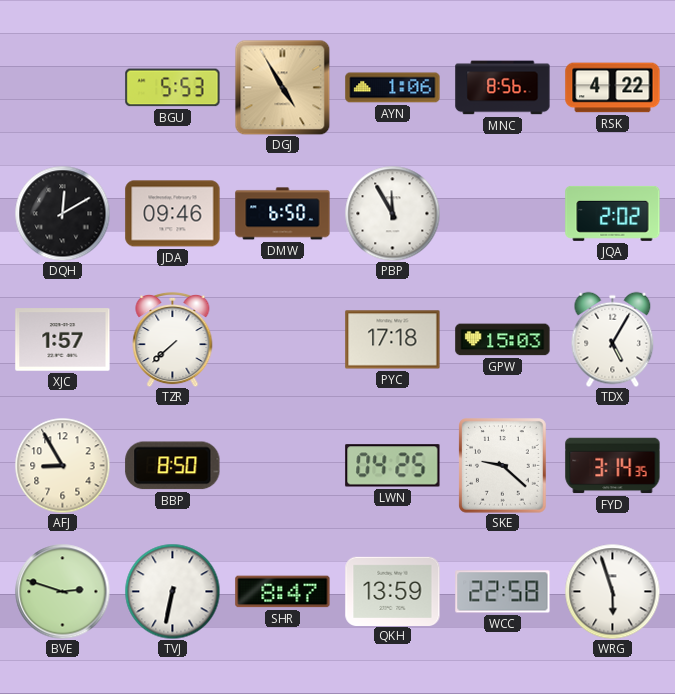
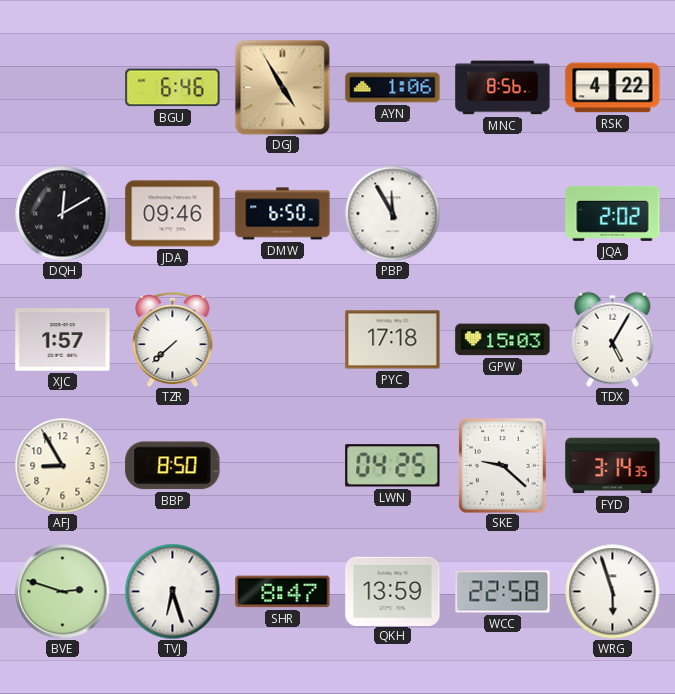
BGU: 5:53 -> 6:46
TVJ: 6:32 -> 6:27
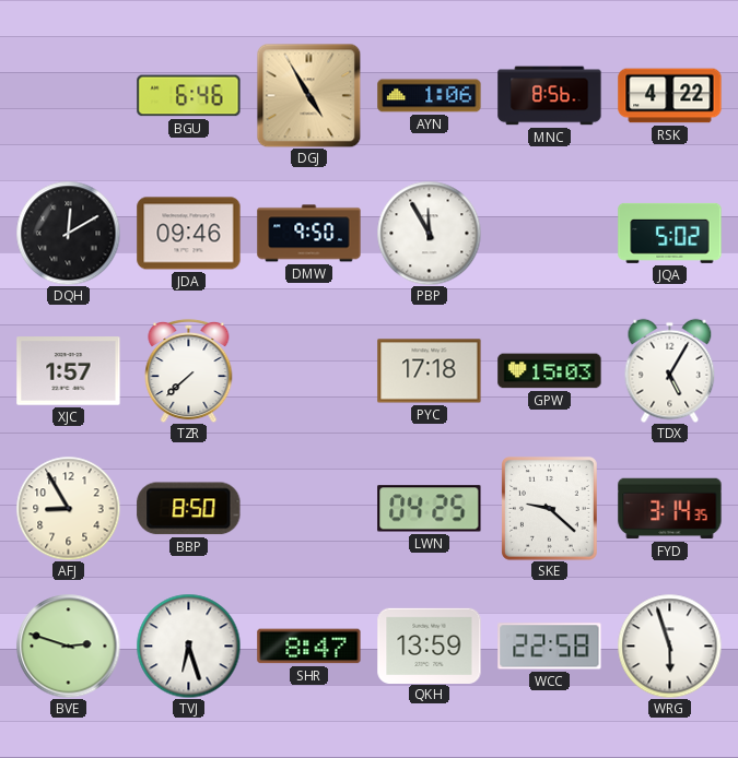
DMW: 6:50 -> 9:50
JQA: 2:02 -> 5:02
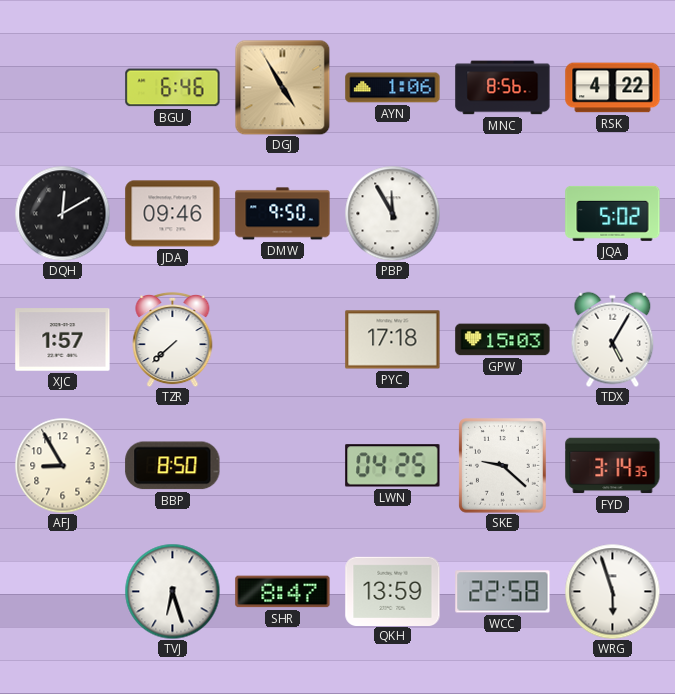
BVE: 2:48 -> none
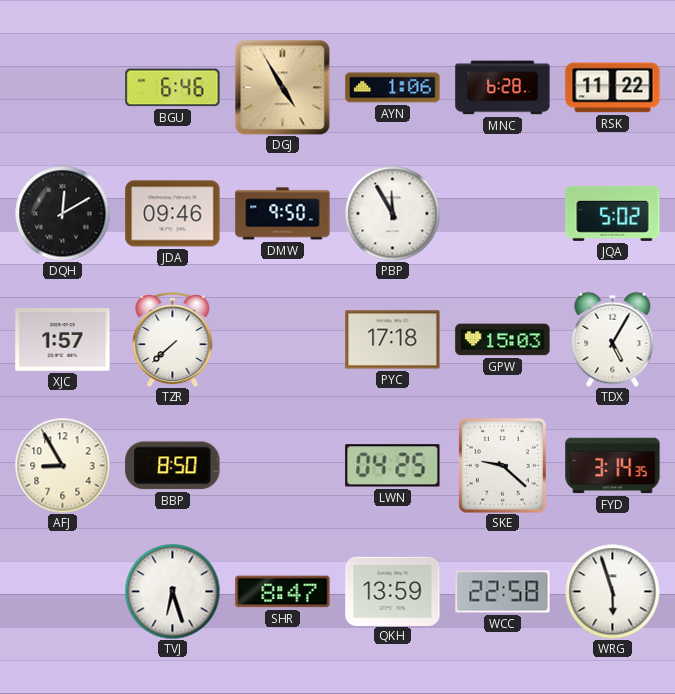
MNC: 8:56 -> 6:28
RSK: 4:22 -> 11:22
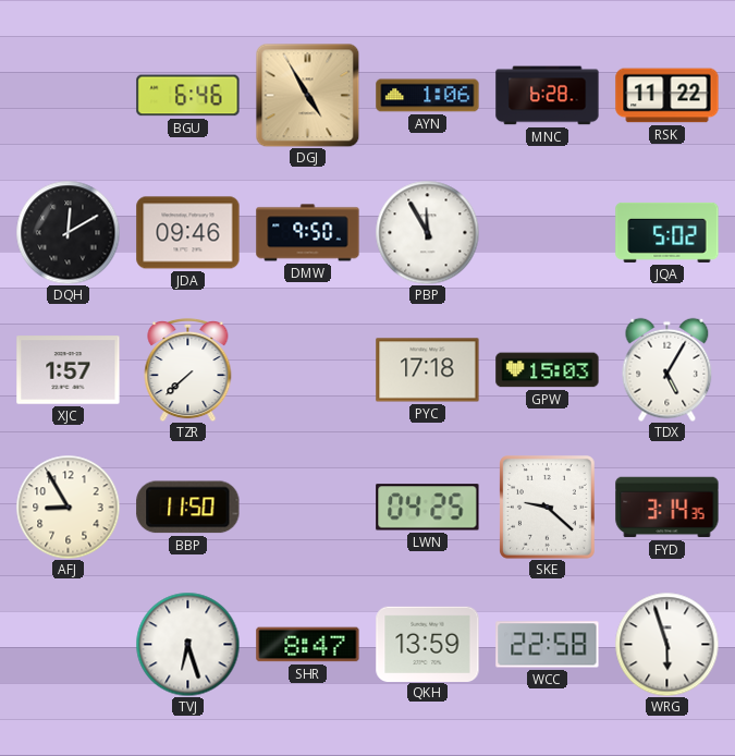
BBP: 8:50 -> 11:50
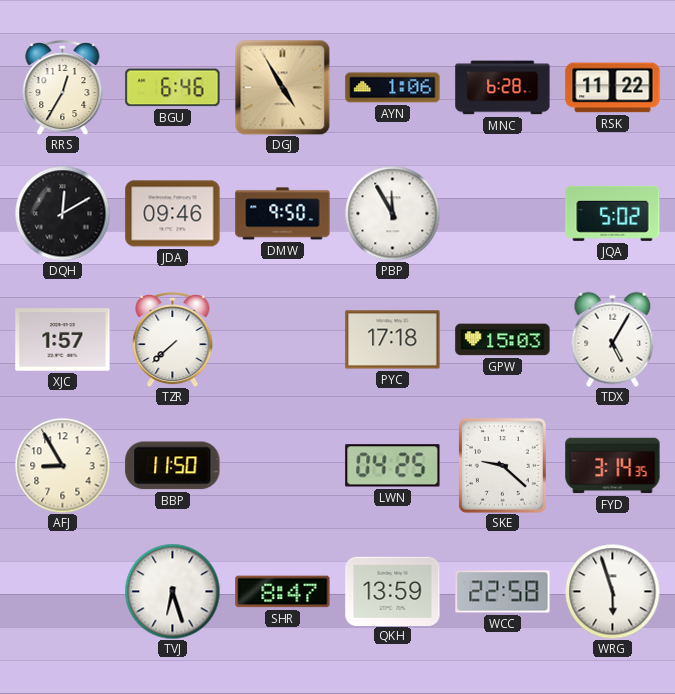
RRS: none -> 12:35
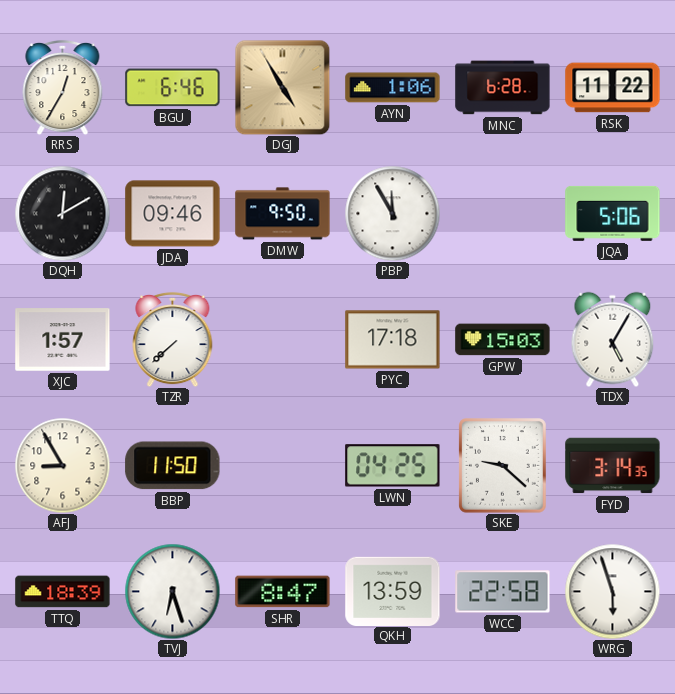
JQA: 5:02 -> 5:06
TTQ: none -> 18:39
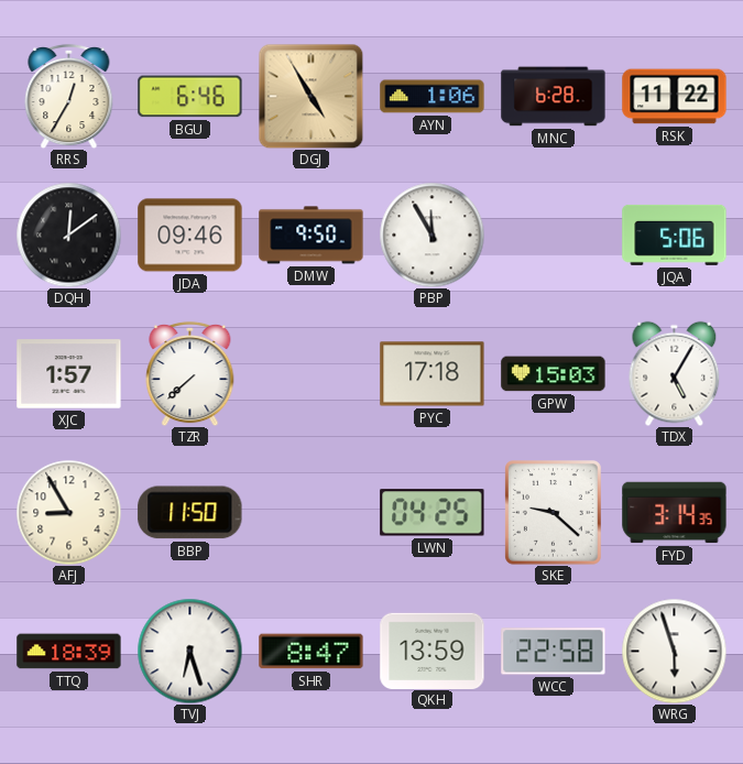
DQH: 12:10 -> 12:09
